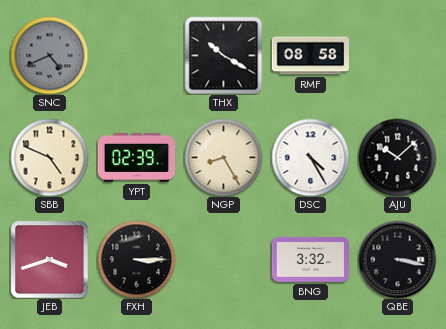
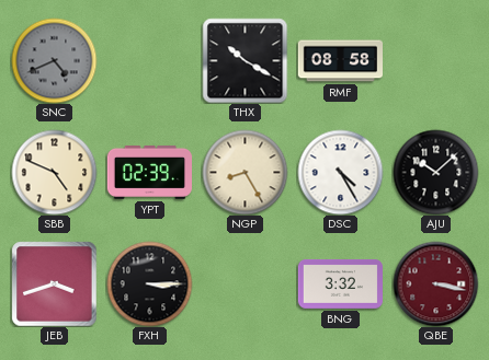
QBE dial: black -> burgundy
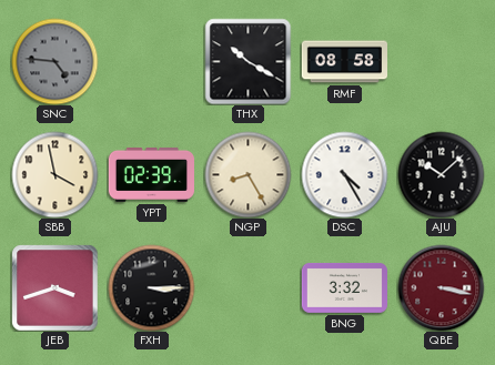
SNC: 4:41 -> 4:46
SBB: 4:49 -> 3:58
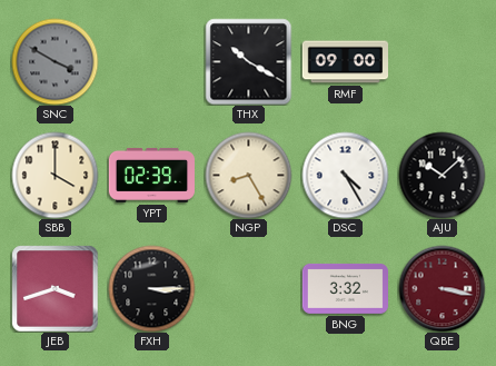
SNC: 4:46 -> 3:50
RMF: 08:58 -> 09:00
SBB: 3:58 -> 4:00
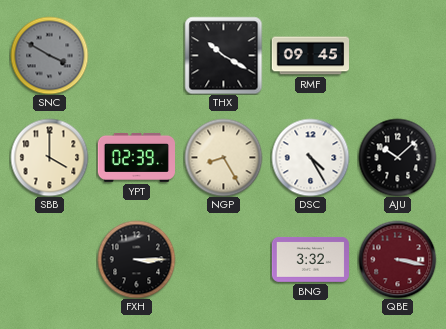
RMF: 09:00 -> 09:45
JEB: 3:42 -> none
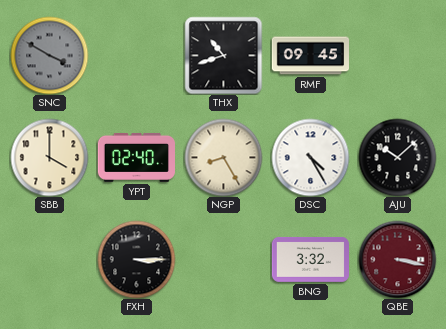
THX: 10:20 -> 10:42
YPT: 02:39 -> 02:40
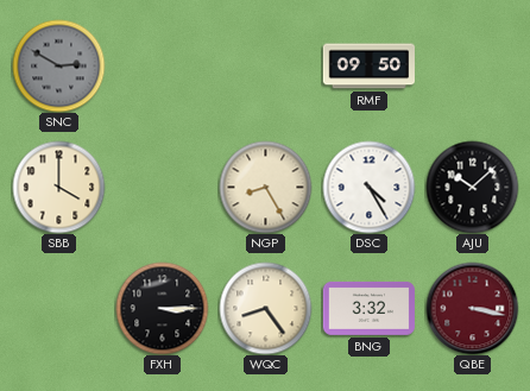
SNC: 3:50 -> 2:50
THX: 10:42 -> none
RMF: 09:45 -> 09:50
YPT: 02:40 -> none
WQC: none -> 8:24
